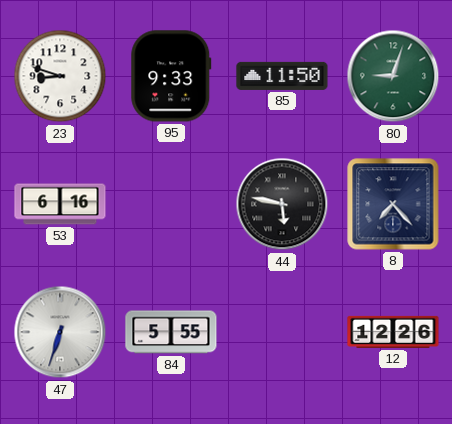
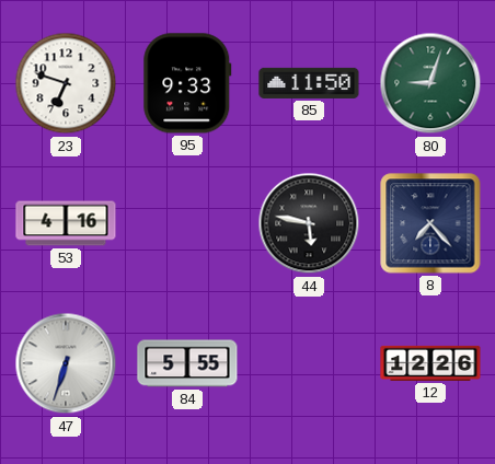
23: 8:48 -> 6:48
53: 6:16 -> 4:16
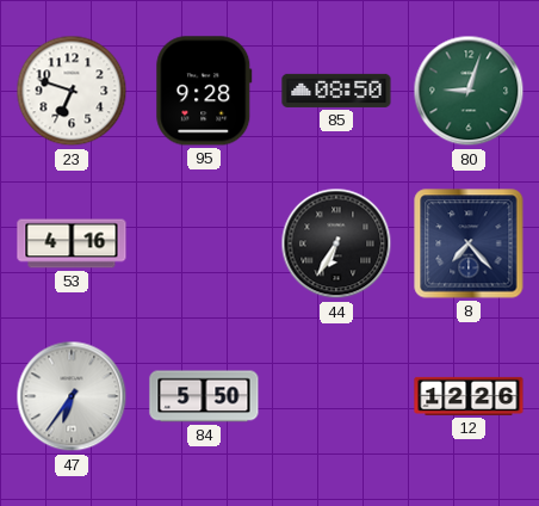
95: 9:33 -> 9:28
85: 11:50 -> 08:50
44: 5:47 -> 6:35
47: 6:33 -> 6:36
84: 5:55 -> 5:50
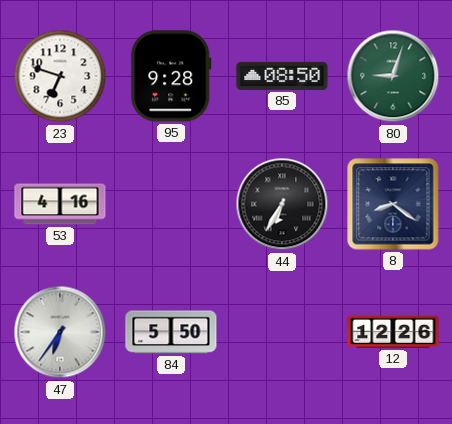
8: 7:23 -> 8:21
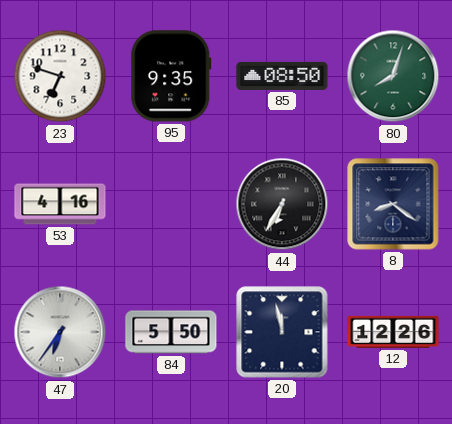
95: 9:28 -> 9:35
80: 9:03 -> 8:03
20: none -> 11:58
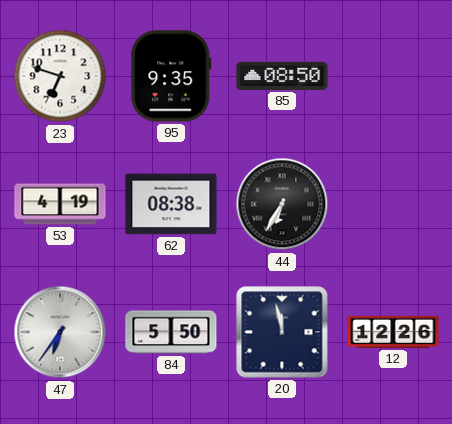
80: 8:03 -> none
53: 4:16 -> 4:19
62: none -> 08:38
8: 8:21 -> none
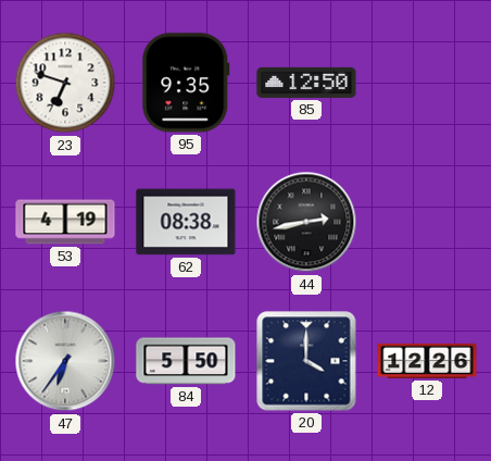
85: 08:50 -> 12:50
44: 6:35 -> 2:43
20: 11:58 -> 4:00
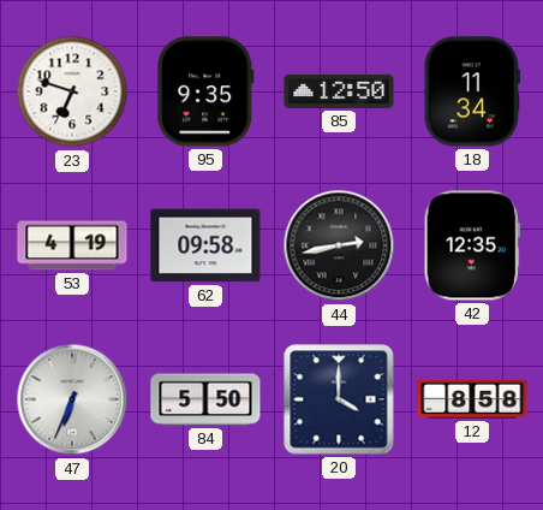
18: none -> 11:34
62: 08:38 -> 09:58
42: none -> 12:35
47: 6:36 -> 6:34
12: 12:26 -> 8:58
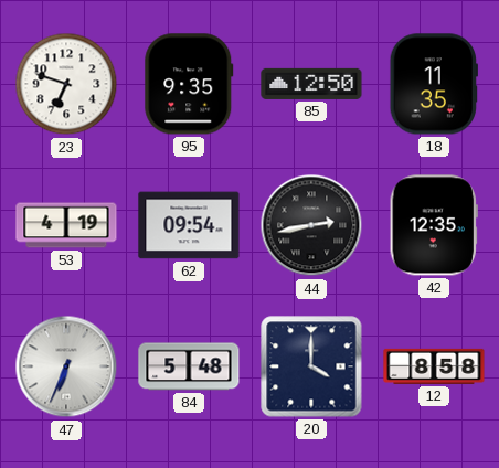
18: 11:34 -> 11:35
62: 09:58 -> 09:54
84: 5:50 -> 5:48
